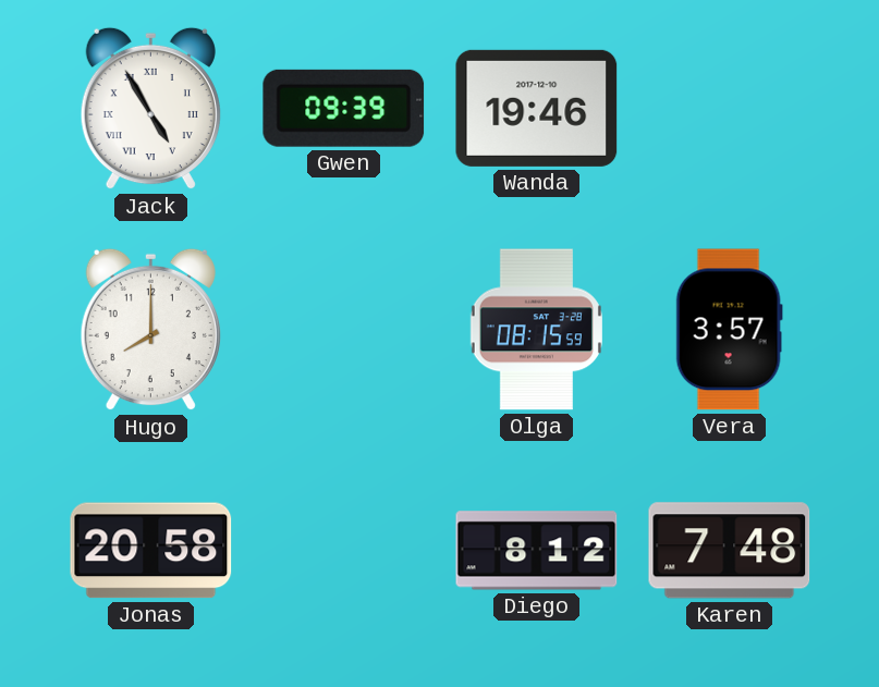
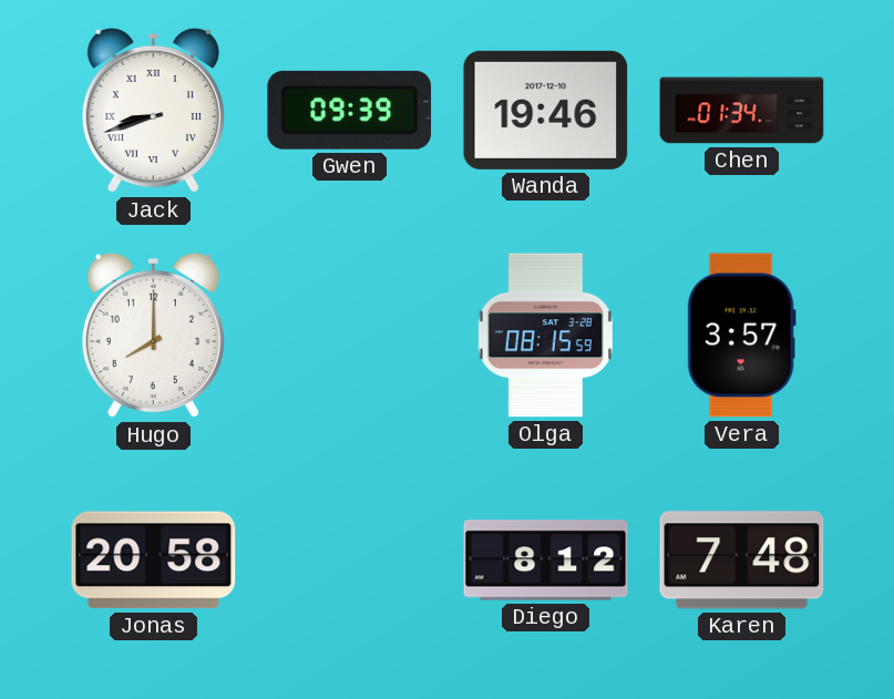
Jack: 4:55 -> 8:42
Chen: none -> 01:34
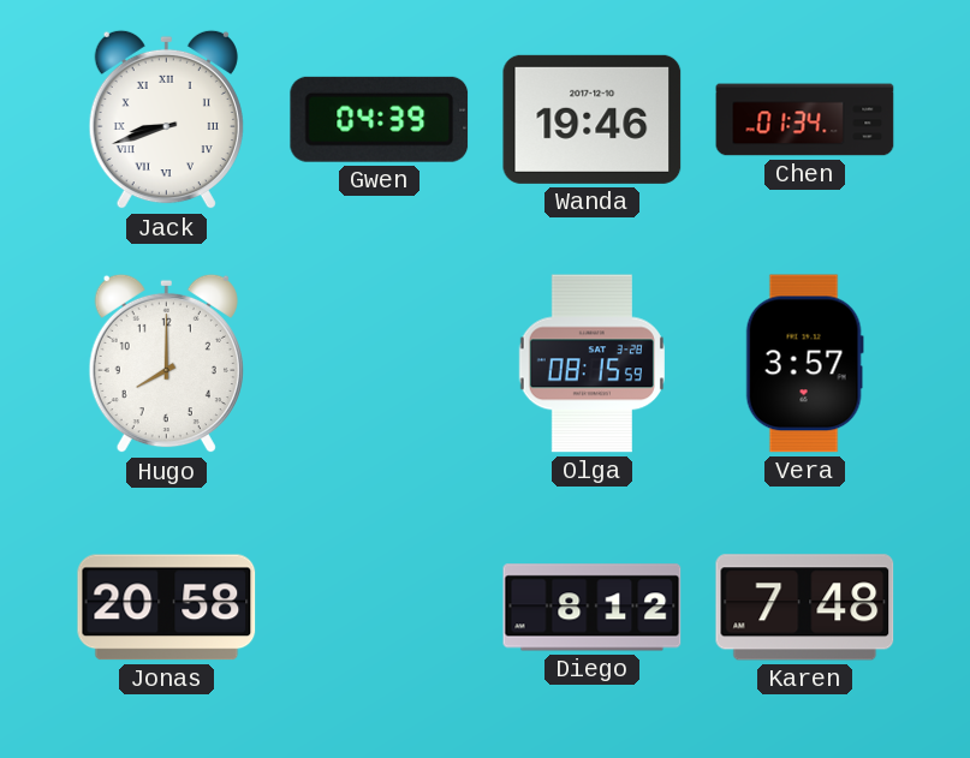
Gwen: 09:39 -> 04:39
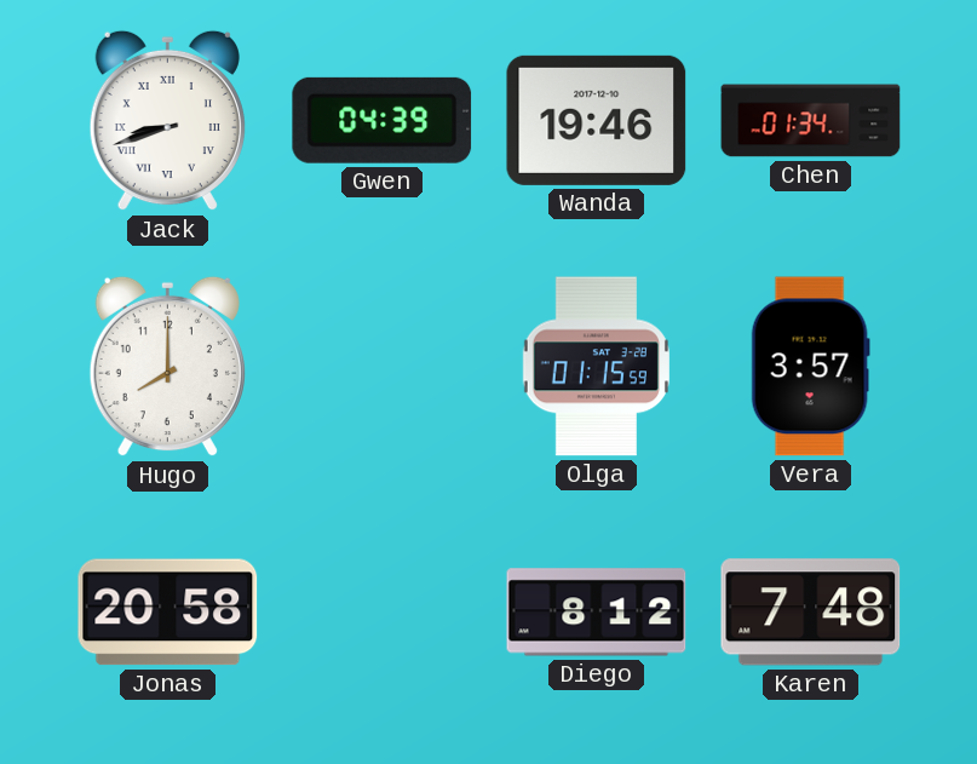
Olga: 08:15 -> 01:15
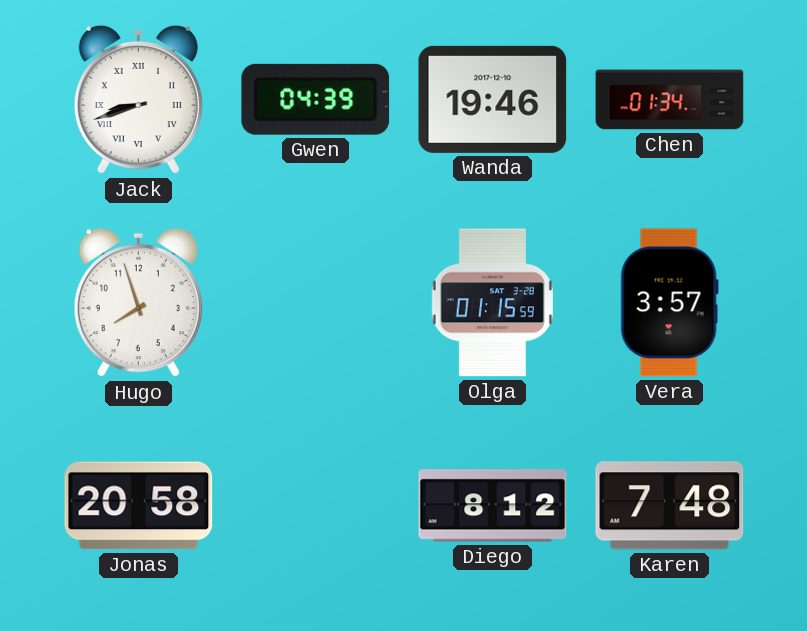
Hugo: 8:00 -> 7:57
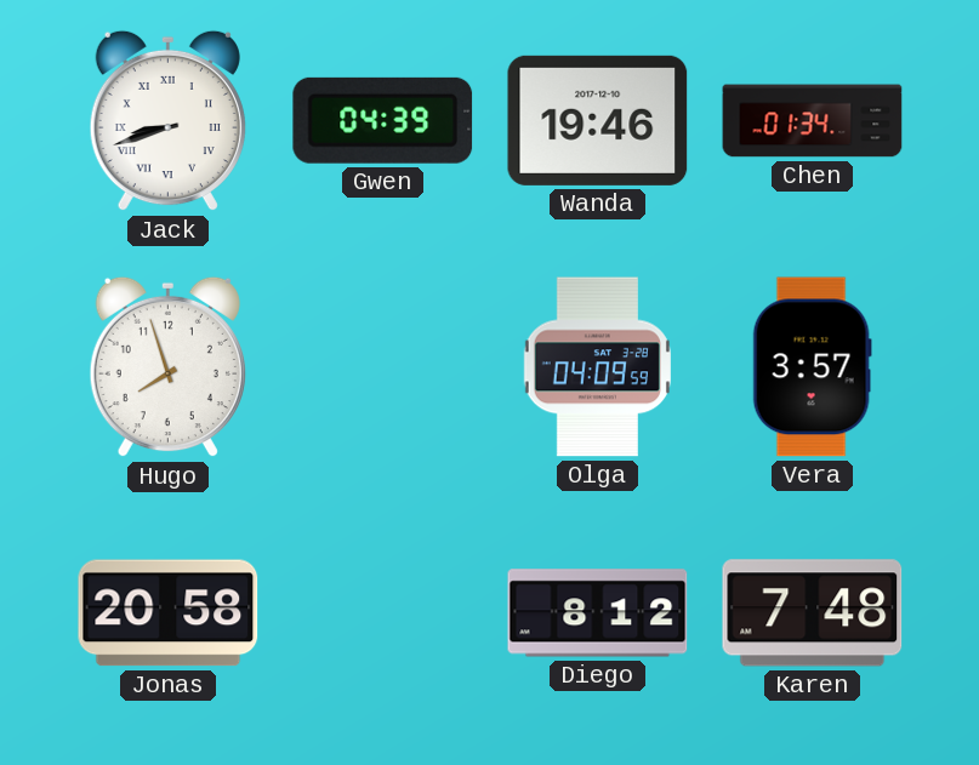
Olga: 01:15 -> 04:09
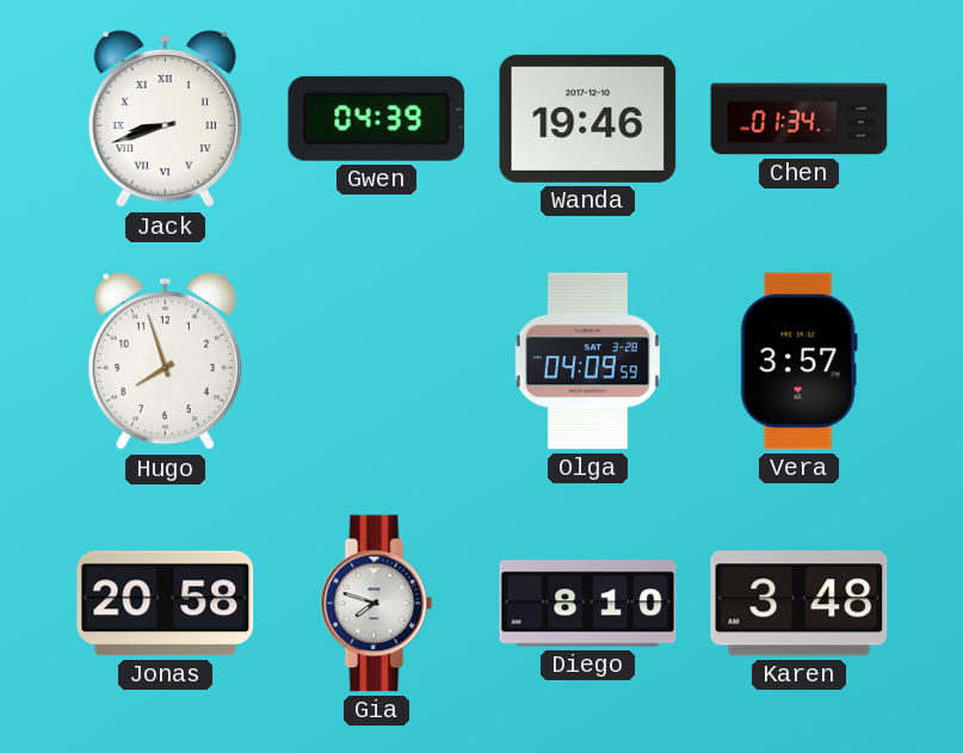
Gia: none -> 7:48
Diego: 8:12 -> 8:10
Karen: 7:48 -> 3:48
